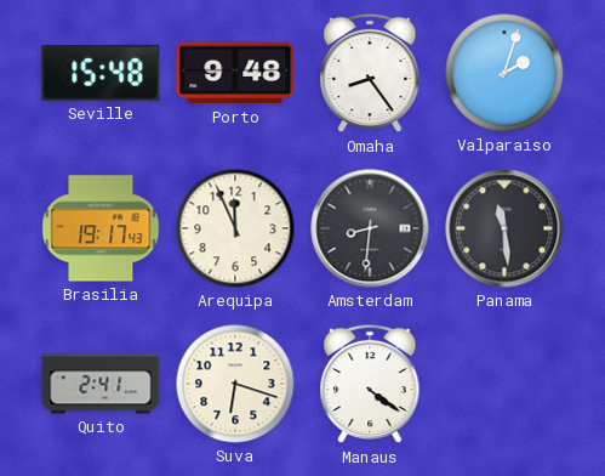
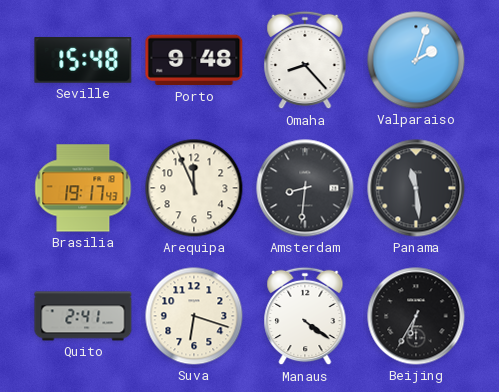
Omaha: 8:24 -> 8:23
Beijing: none -> 6:35
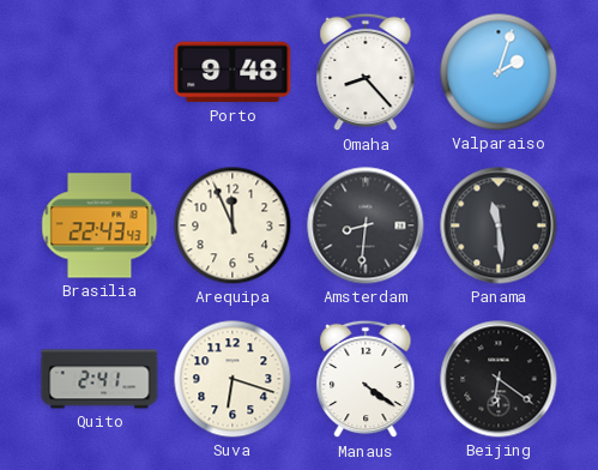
Seville: 15:48 -> none
Brasilia: 19:17 -> 22:43
Beijing: 6:35 -> 6:21
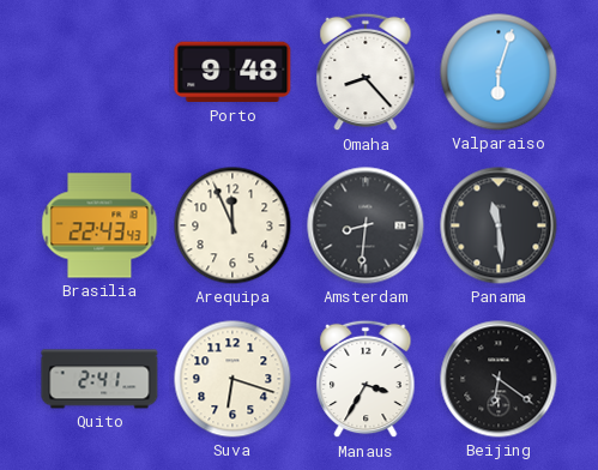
Valparaiso: 2:03 -> 6:03
Manaus: 4:21 -> 3:35
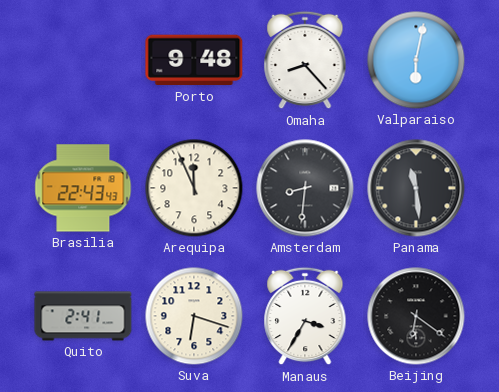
Valparaiso: 6:03 -> 6:02
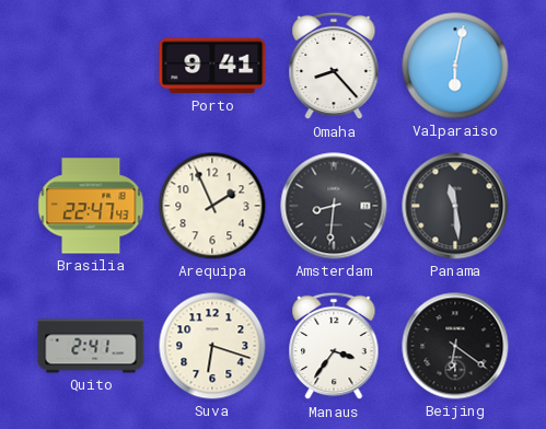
Porto: 9:48 -> 9:41
Brasilia: 22:43 -> 22:47
Arequipa: 11:56 -> 1:56
Manaus: 3:35 -> 3:36
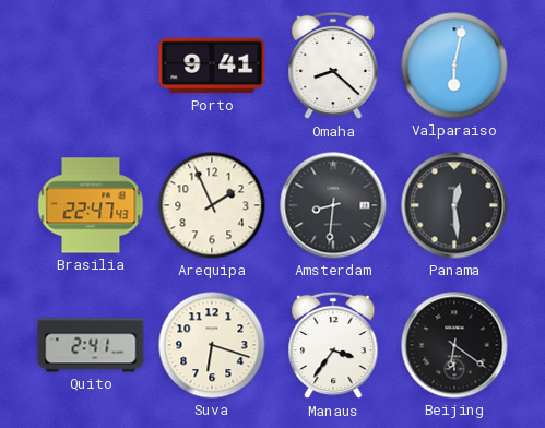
Omaha: 8:23 -> 8:22
Panama: 11:29 -> 12:29
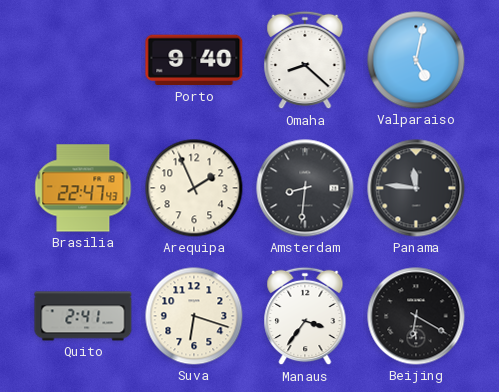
Porto: 9:41 -> 9:40
Valparaiso: 6:02 -> 5:02
Panama: 12:29 -> 11:46
Beijing: 6:21 -> 6:20
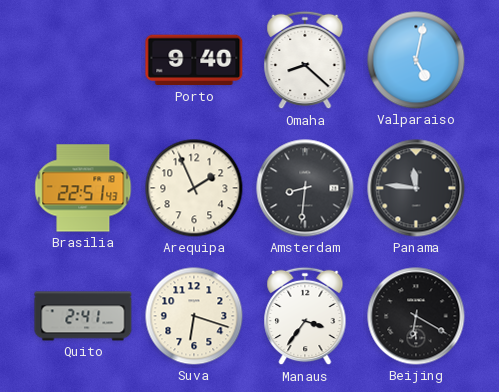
Brasilia: 22:47 -> 22:51
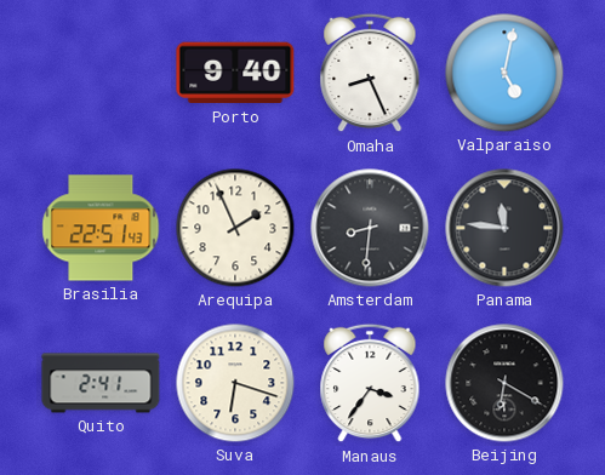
Omaha: 8:22 -> 8:26
